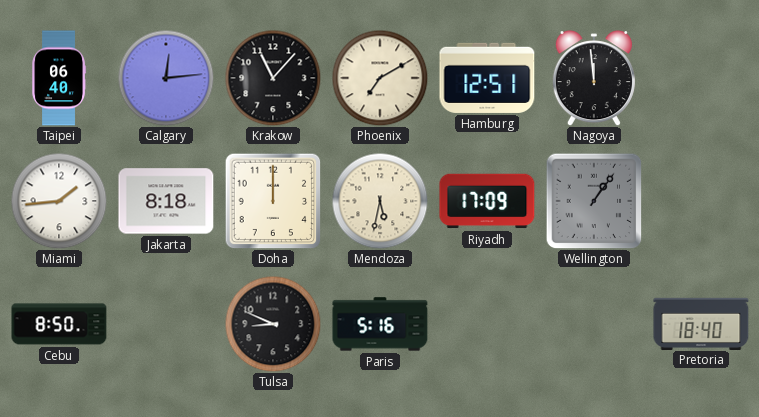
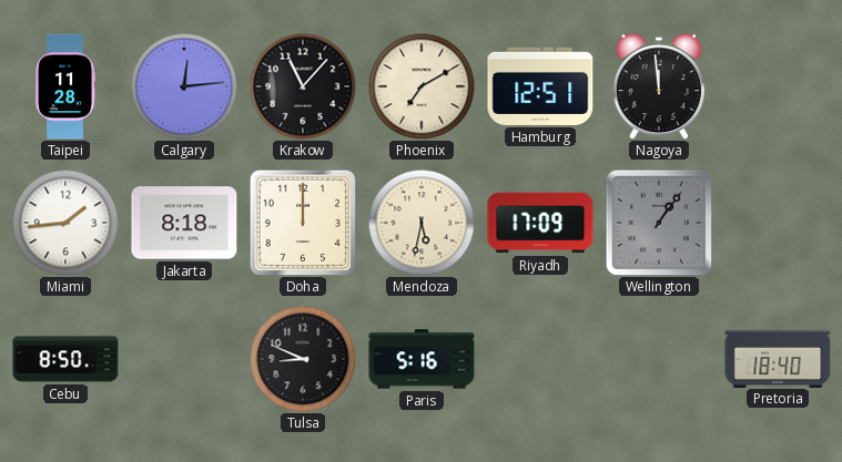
Taipei: 06:40 -> 11:28
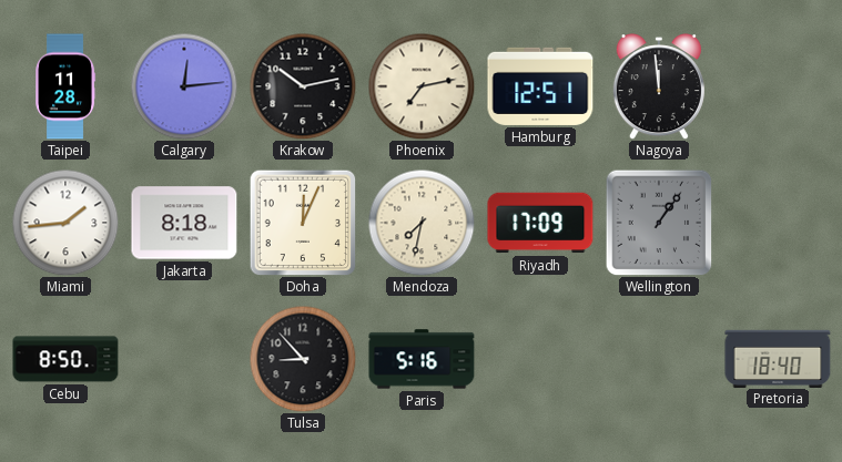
Krakow: 11:07 -> 10:13
Phoenix: 7:10 -> 7:13
Doha: 12:00 -> 12:04
Mendoza: 5:32 -> 7:32
Tulsa: 8:49 -> 8:53
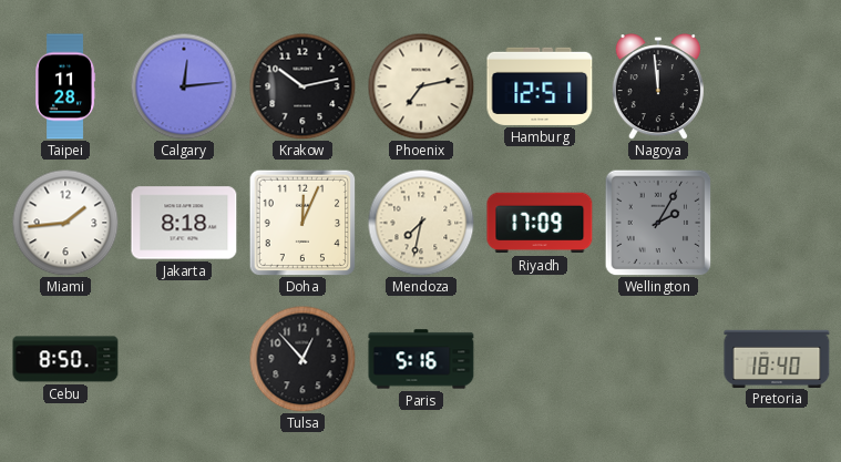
Wellington: 1:06 -> 2:05
Tulsa: 8:53 -> 12:53
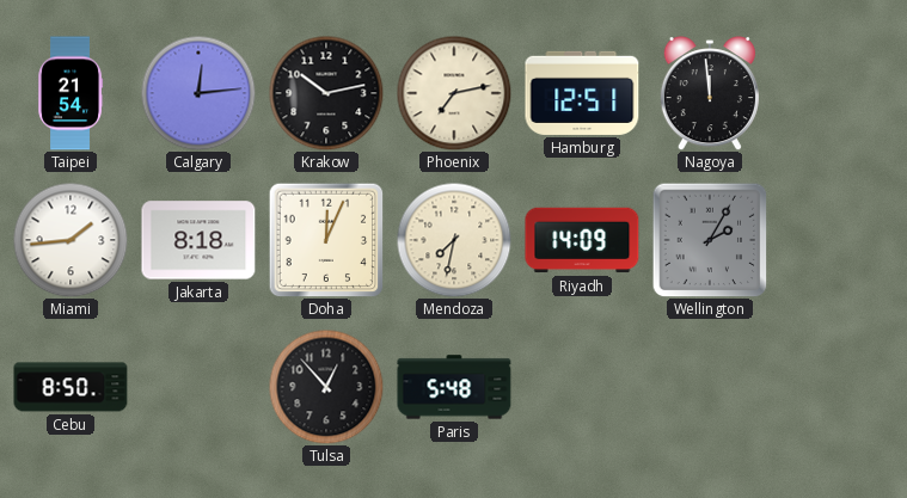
Taipei: 11:28 -> 21:54
Riyadh: 17:09 -> 14:09
Paris: 5:16 -> 5:48
Pretoria: 18:40 -> none
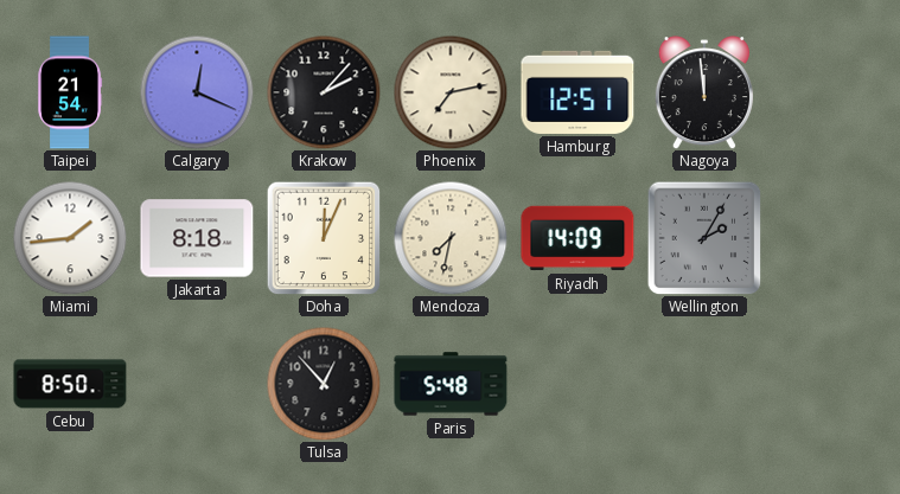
Calgary: 12:14 -> 12:19
Krakow: 10:13 -> 2:07
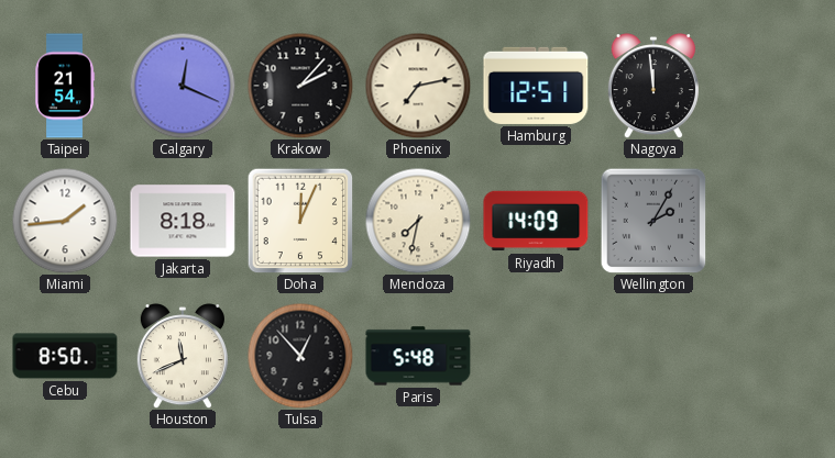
Houston: none -> 11:41
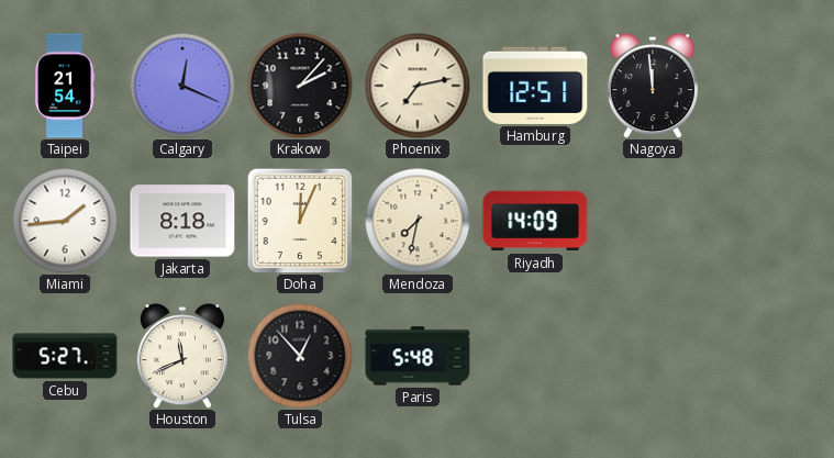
Wellington: 2:05 -> none
Cebu: 8:50 -> 5:27
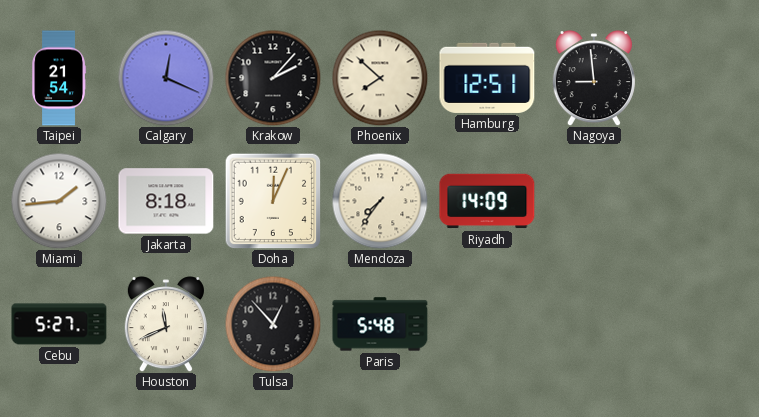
Phoenix: 7:13 -> 7:52
Nagoya: 11:59 -> 8:59
Mendoza: 7:32 -> 7:36
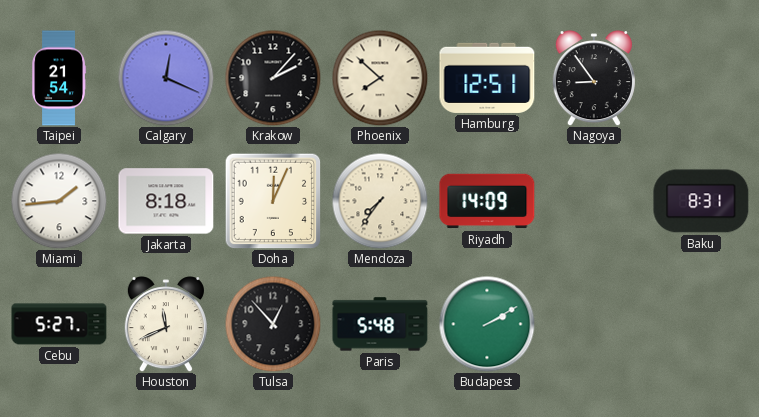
Nagoya: 8:59 -> 8:54
Baku: none -> 8:31
Budapest: none -> 2:10
